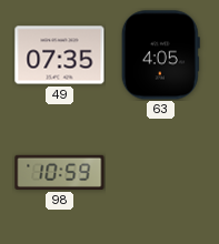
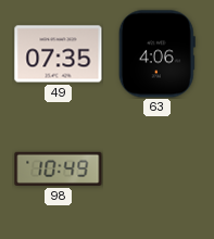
63: 4:05 -> 4:06
98: 10:59 -> 10:49
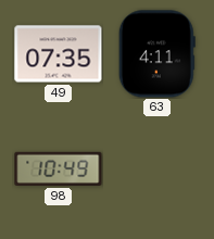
63: 4:06 -> 4:11
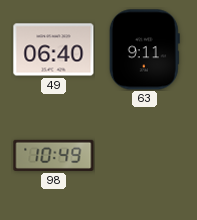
49: 07:35 -> 06:40
63: 4:11 -> 9:11
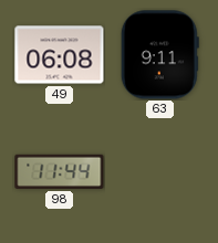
49: 06:40 -> 06:08
98: 10:49 -> 11:44
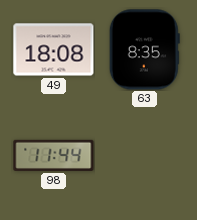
49: 06:08 -> 18:08
63: 9:11 -> 8:35
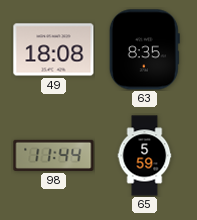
65: none -> 5:59
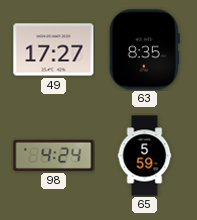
49: 18:08 -> 17:27
98: 11:44 -> 4:24
